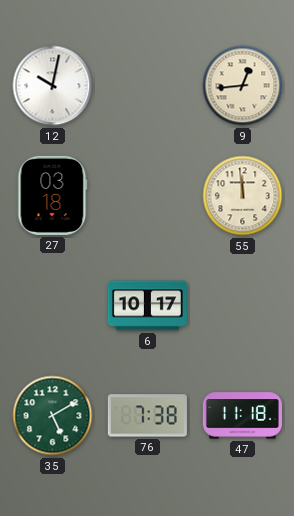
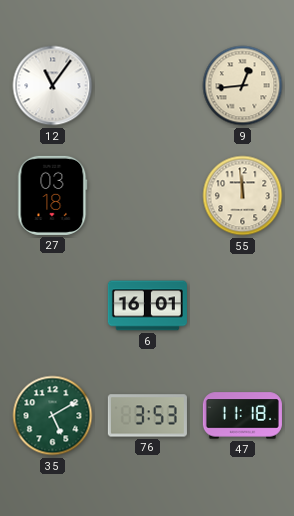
12: 10:02 -> 11:06
6: 10:17 -> 16:01
76: 7:38 -> 3:53
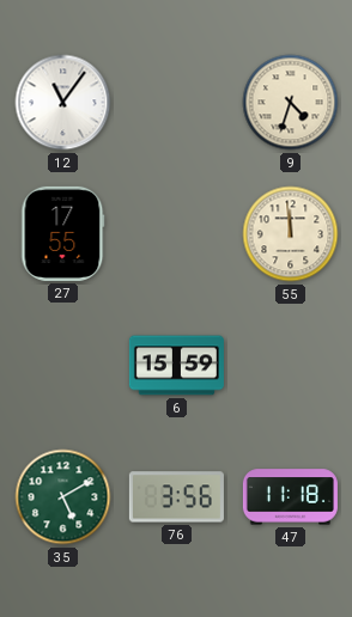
9: 12:44 -> 4:33
27: 03:18 -> 17:55
6: 16:01 -> 15:59
76: 3:53 -> 3:56
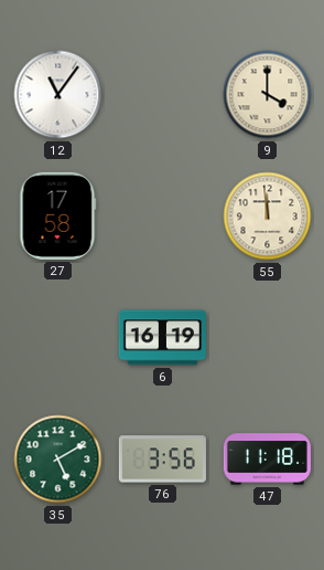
9: 4:33 -> 4:00
27: 17:55 -> 17:58
6: 15:59 -> 16:19
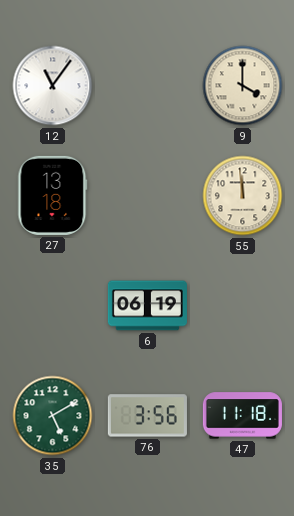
27: 17:58 -> 13:18
6: 16:19 -> 06:19
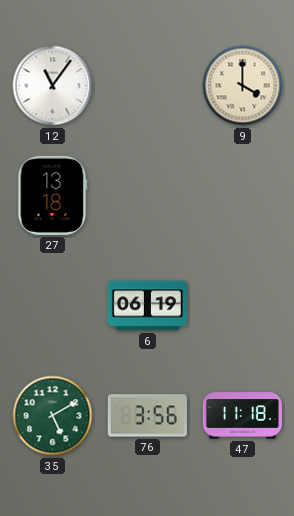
55: 11:59 -> none
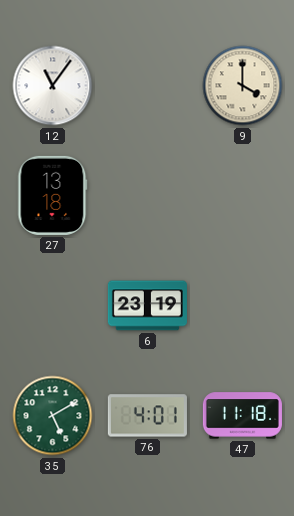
6: 06:19 -> 23:19
76: 3:56 -> 4:01
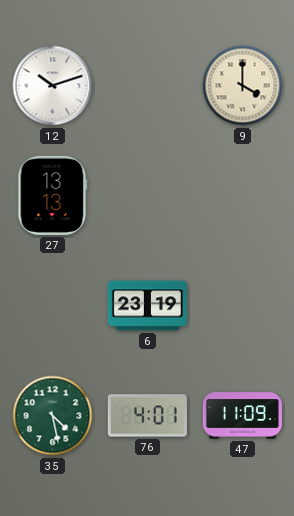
12: 11:06 -> 10:12
27: 13:18 -> 13:13
35: 5:10 -> 4:28
47: 11:18 -> 11:09
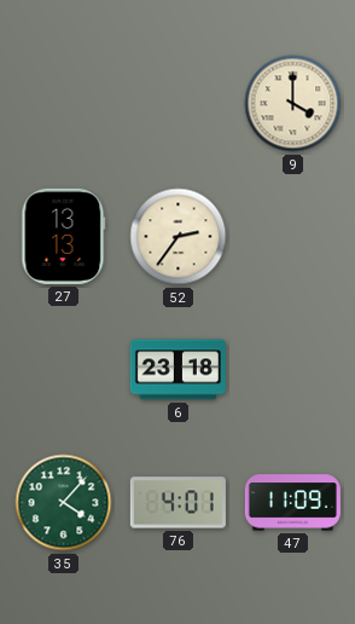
12: 10:12 -> none
52: none -> 2:36
6: 23:19 -> 23:18
35: 4:28 -> 4:07
